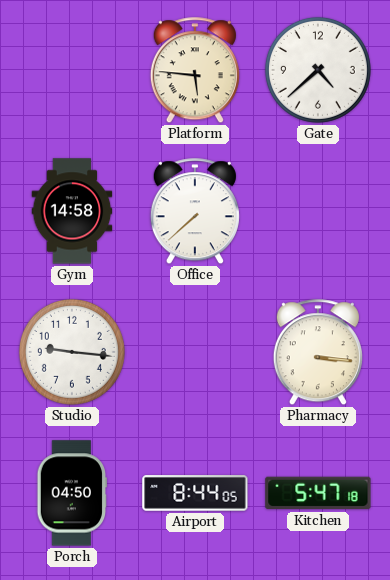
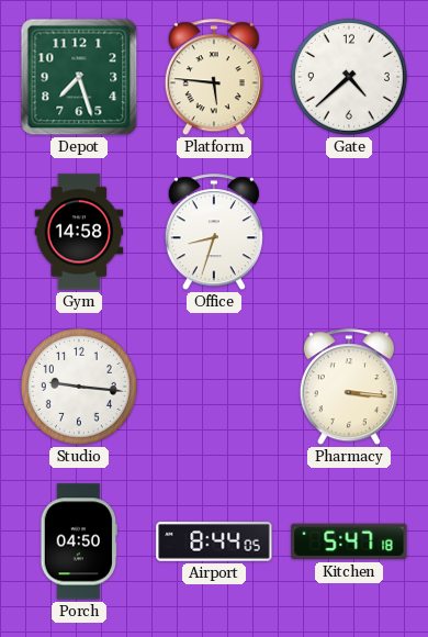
Depot: none -> 7:27
Office: 7:38 -> 8:33
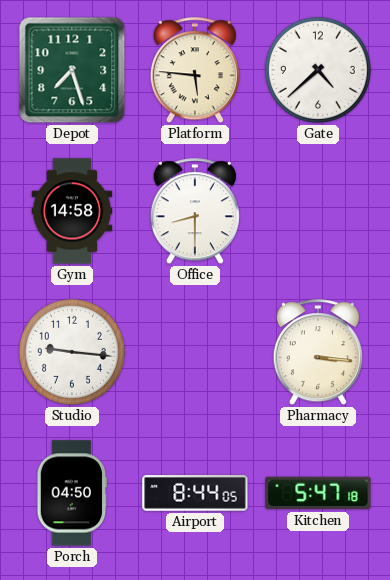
Office: 8:33 -> 8:30
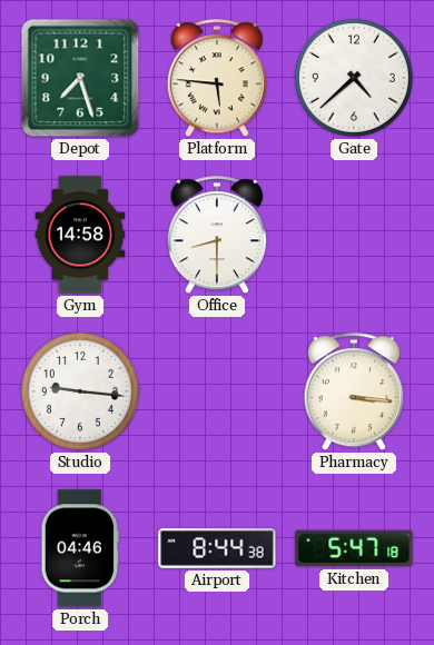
Porch: 04:50 -> 04:46
Airport: 8:44:05 -> 8:44:38
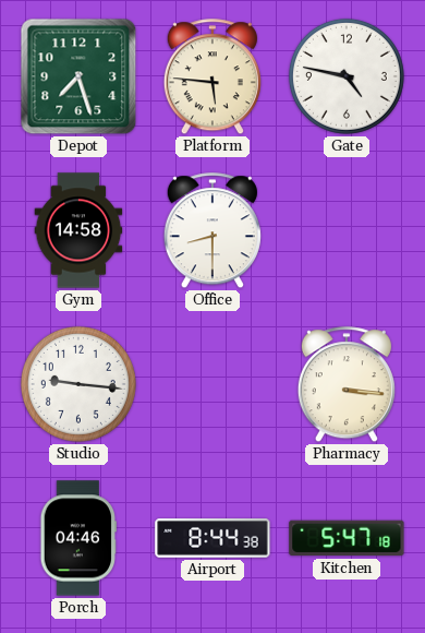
Gate: 4:38 -> 4:47
